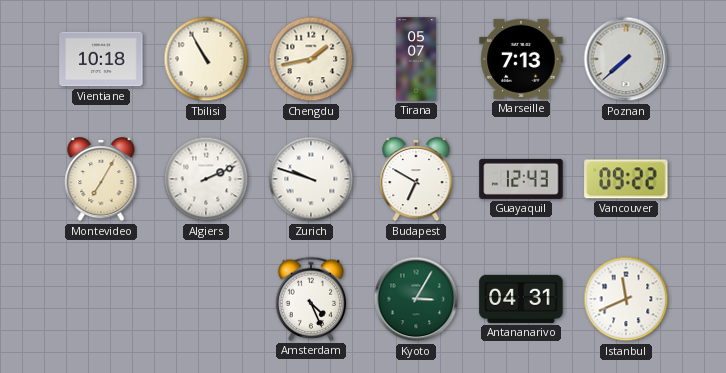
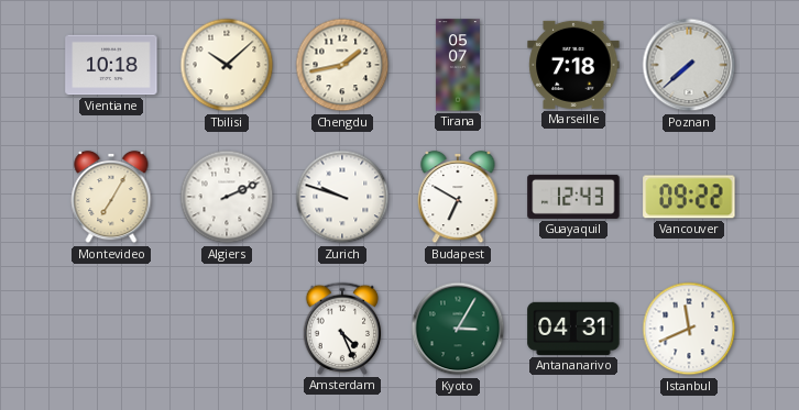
Tbilisi: 10:55 -> 10:08
Marseille: 7:13 -> 7:18
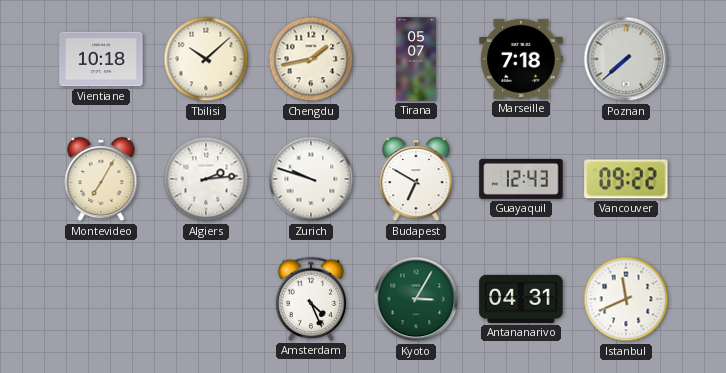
Algiers: 2:11 -> 2:14
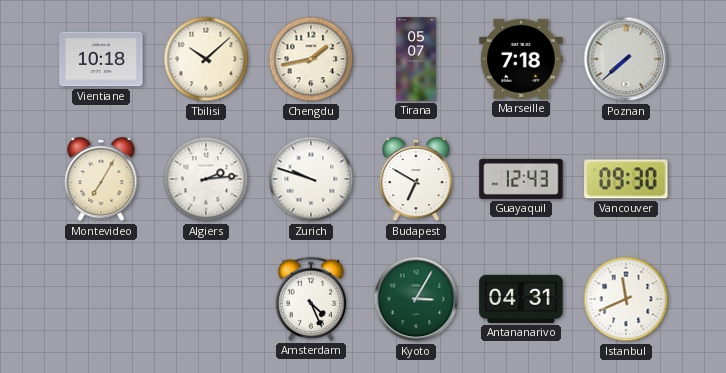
Vancouver: 09:22 -> 09:30
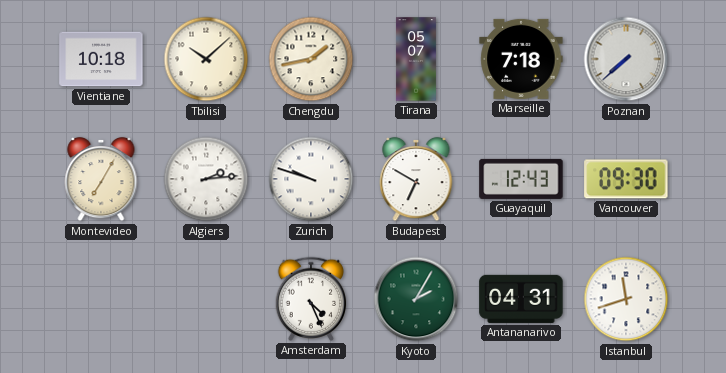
Kyoto: 3:05 -> 2:05
Istanbul: 11:41 -> 11:42
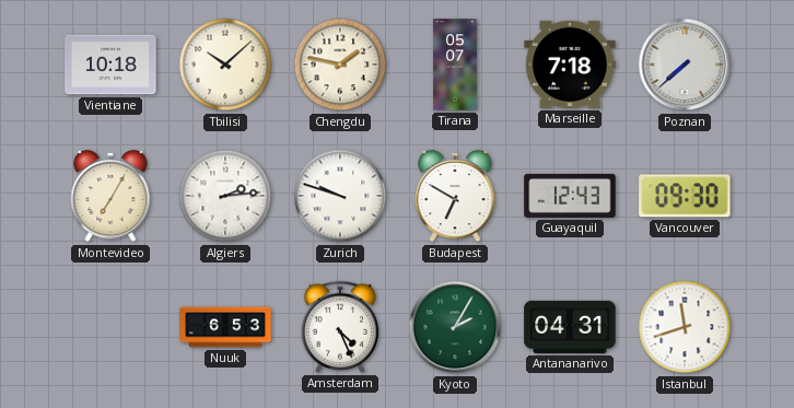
Chengdu: 1:43 -> 1:47
Nuuk: none -> 6:53
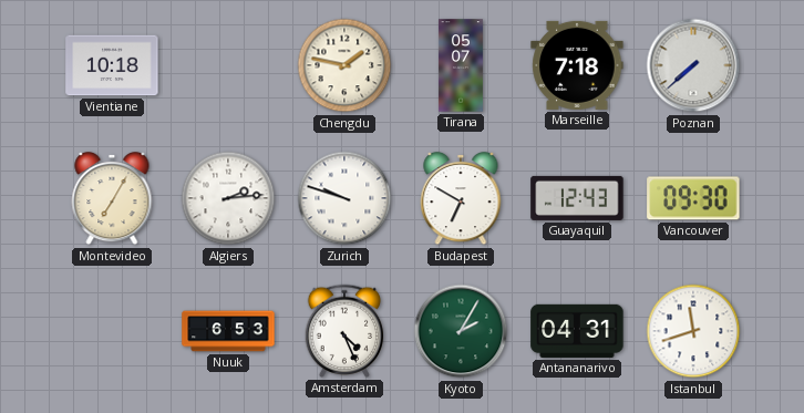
Tbilisi: 10:08 -> none
